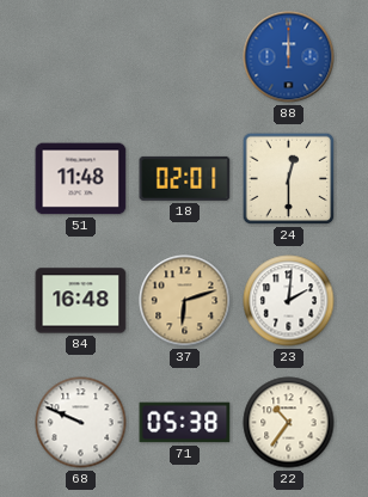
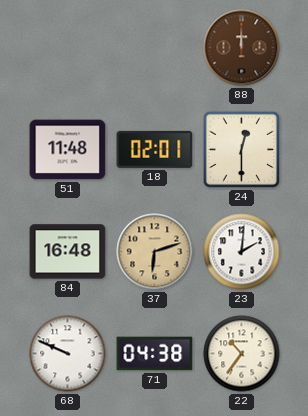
88 dial: blue -> brown
71: 05:38 -> 04:38
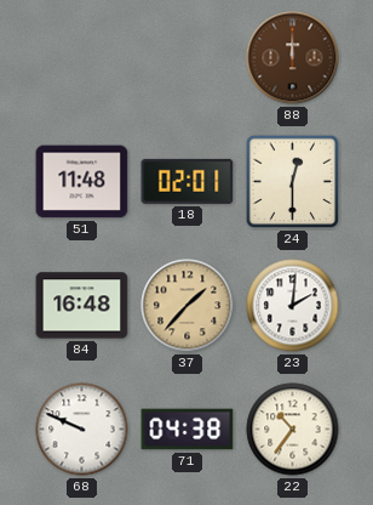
37: 6:12 -> 1:37
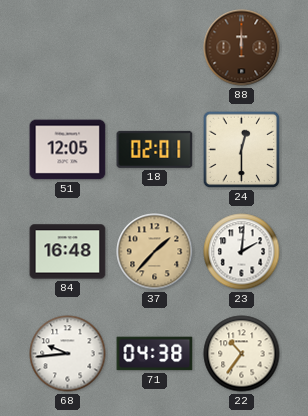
51: 11:48 -> 12:05
68: 9:49 -> 9:44
